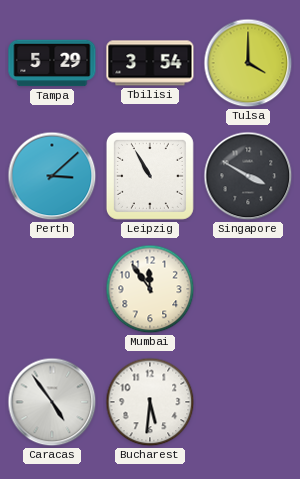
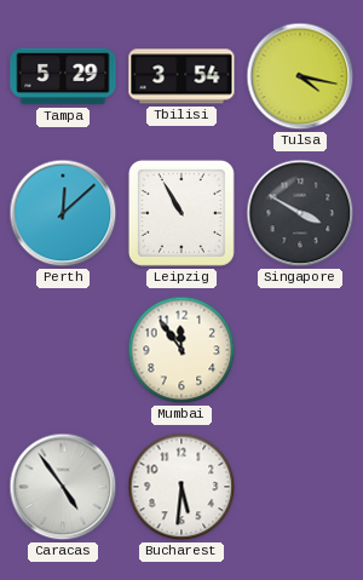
Tulsa: 4:00 -> 4:17
Perth: 3:08 -> 12:08
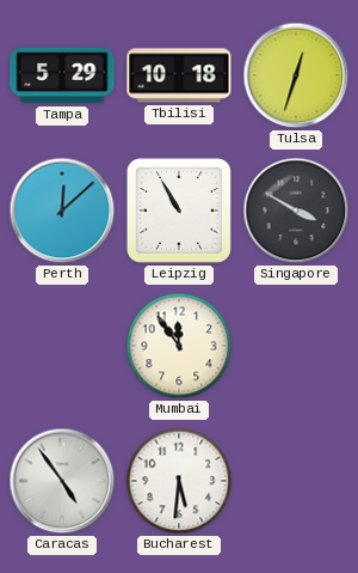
Tbilisi: 3:54 -> 10:18
Tulsa: 4:17 -> 12:33
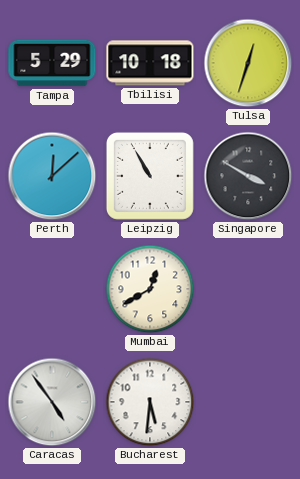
Mumbai: 11:54 -> 12:40
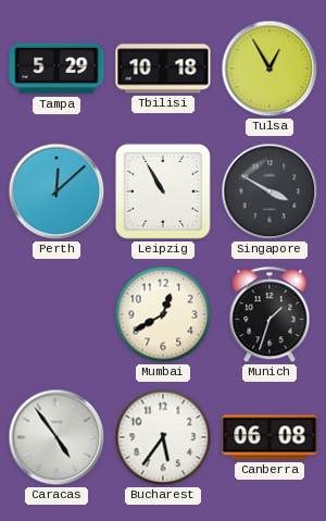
Tulsa: 12:33 -> 12:55
Munich: none -> 1:33
Bucharest: 5:31 -> 5:36
Canberra: none -> 06:08
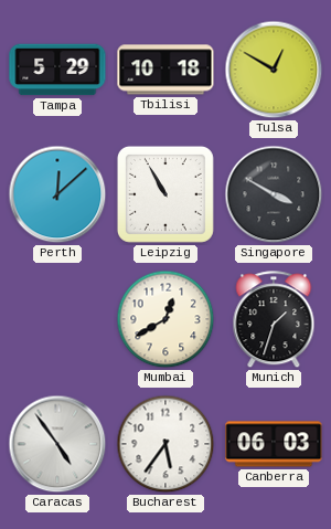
Tulsa: 12:55 -> 12:50
Canberra: 06:08 -> 06:03
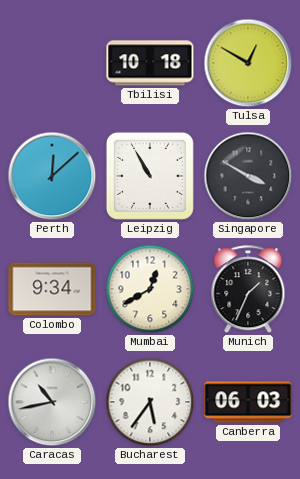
Tampa: 5:29 -> none
Colombo: none -> 9:34
Munich: 1:33 -> 1:34
Caracas: 4:54 -> 10:43
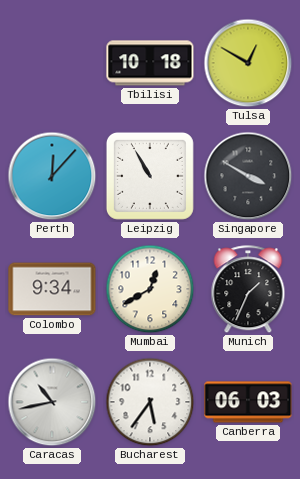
Perth: 12:08 -> 12:07
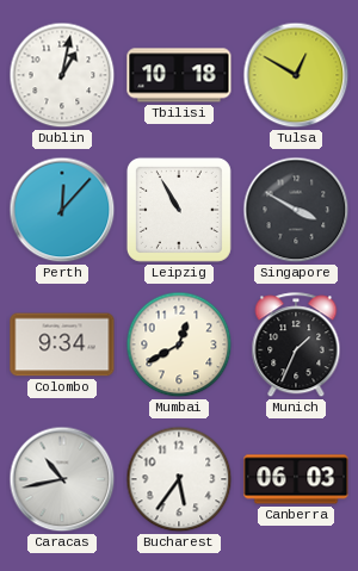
Dublin: none -> 1:02
